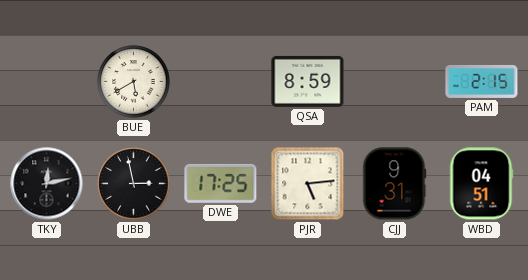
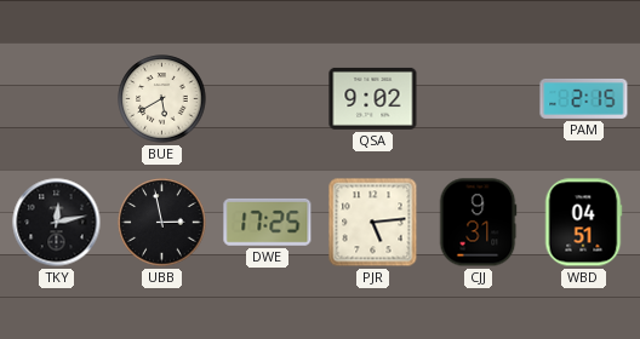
QSA: 8:59 -> 9:02
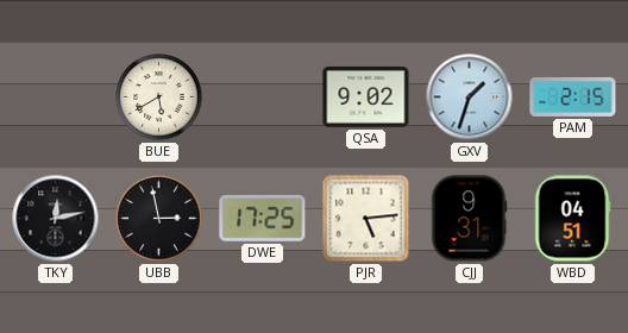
GXV: none -> 1:33
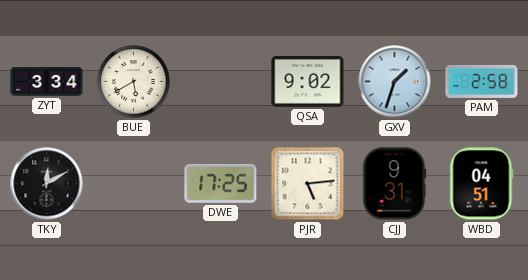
ZYT: none -> 3:34
PAM: 2:15 -> 2:58
TKY: 12:13 -> 12:10
UBB: 2:58 -> none
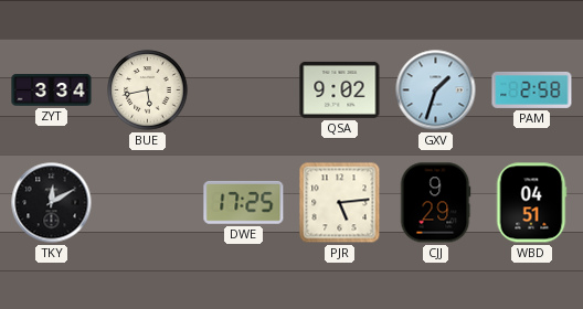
BUE: 5:40 -> 5:43
CJJ: 9:31 -> 9:29
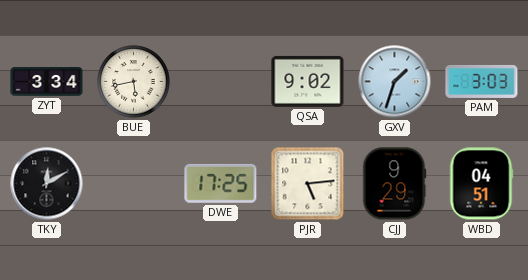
PAM: 2:58 -> 3:03
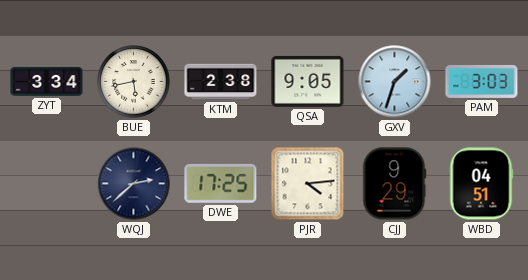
KTM: none -> 2:38
QSA: 9:02 -> 9:05
TKY: 12:10 -> none
WQJ: none -> 2:38
PJR: 5:14 -> 4:14
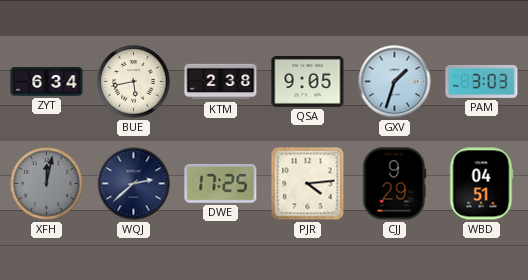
ZYT: 3:34 -> 6:34
XFH: none -> 12:02
